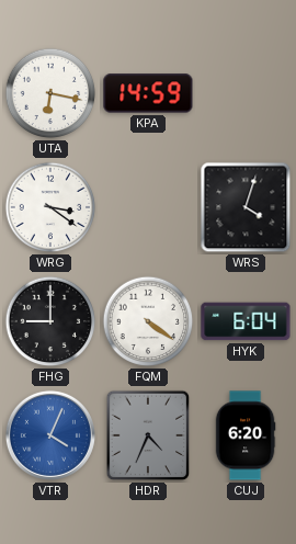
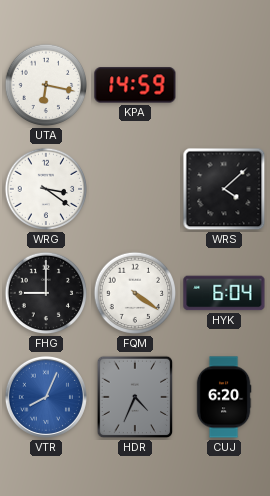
WRS: 4:03 -> 4:08
VTR: 4:04 -> 8:04
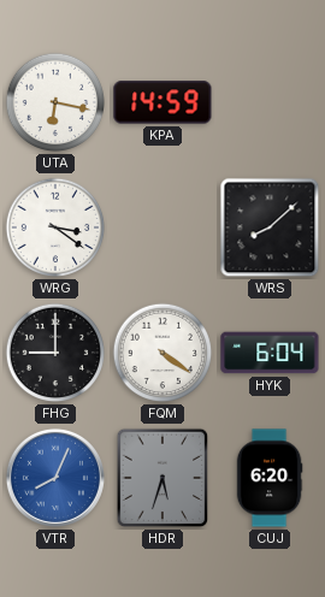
WRS: 4:08 -> 8:08
HDR: 4:34 -> 5:33
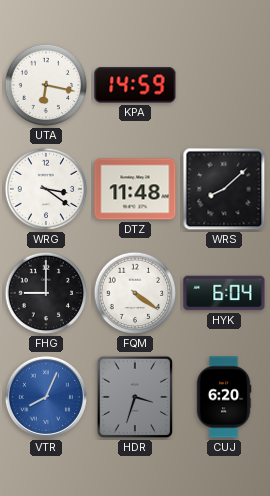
DTZ: none -> 11:48
HDR: 5:33 -> 3:33
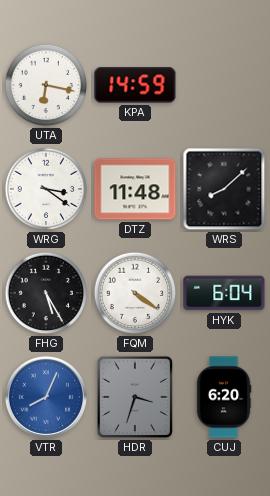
FHG: 9:00 -> 5:25
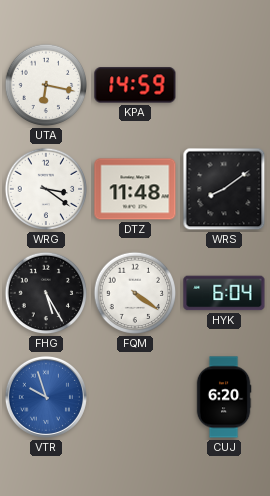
WRS: 8:08 -> 8:09
VTR: 8:04 -> 9:57
HDR: 3:33 -> none
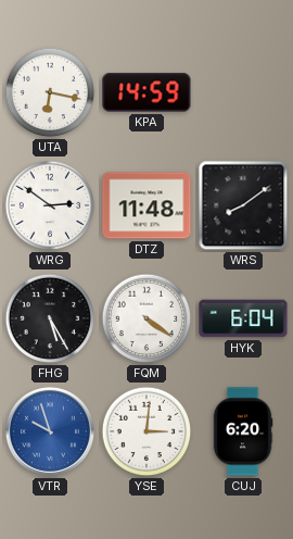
WRG: 3:21 -> 2:51
YSE: none -> 3:01
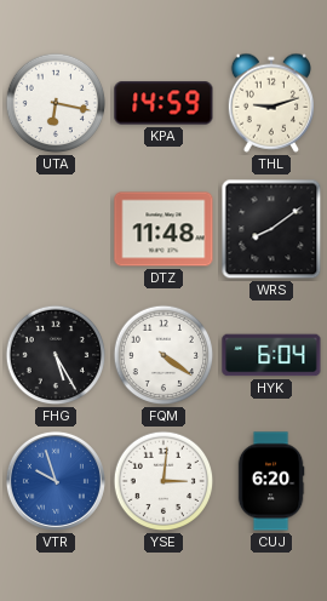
THL: none -> 9:12
WRG: 2:51 -> none
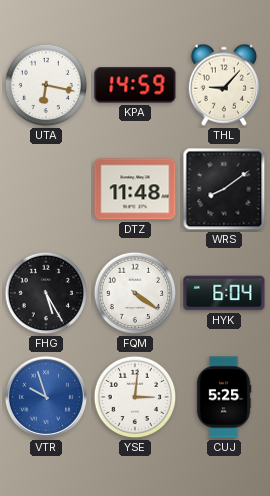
THL: 9:12 -> 9:07
CUJ: 6:20 -> 5:25
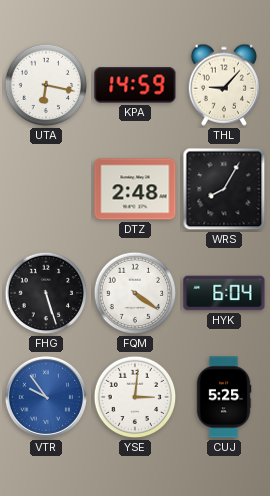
DTZ: 11:48 -> 2:48
WRS: 8:09 -> 8:05
FHG: 5:25 -> 5:27
VTR: 9:57 -> 9:54
